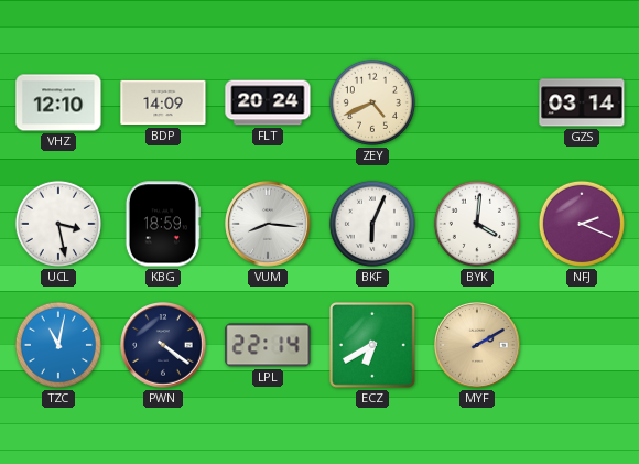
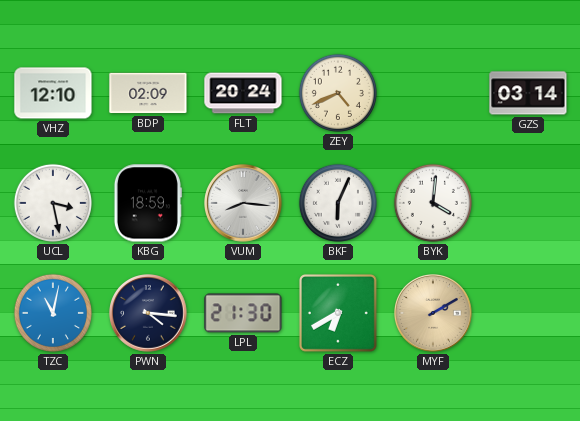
BDP: 14:09 -> 02:09
NFJ: 2:19 -> none
PWN: 4:21 -> 4:16
LPL: 22:14 -> 21:30
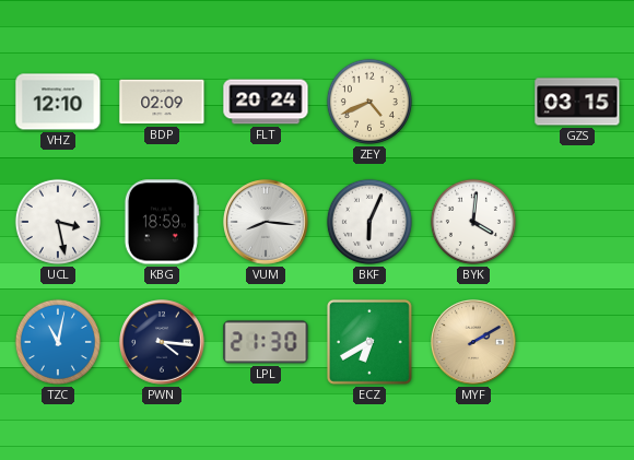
GZS: 03:14 -> 03:15
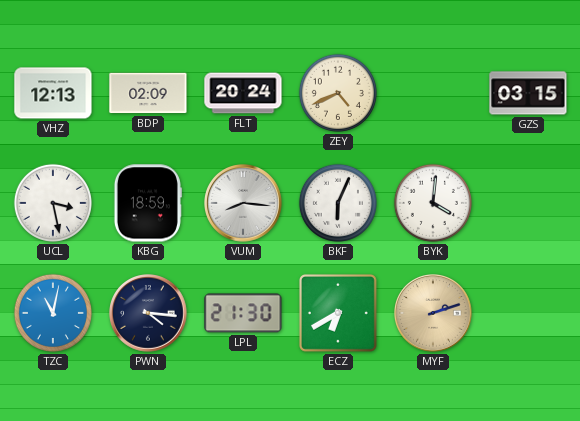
VHZ: 12:10 -> 12:13
MYF: 2:10 -> 2:12
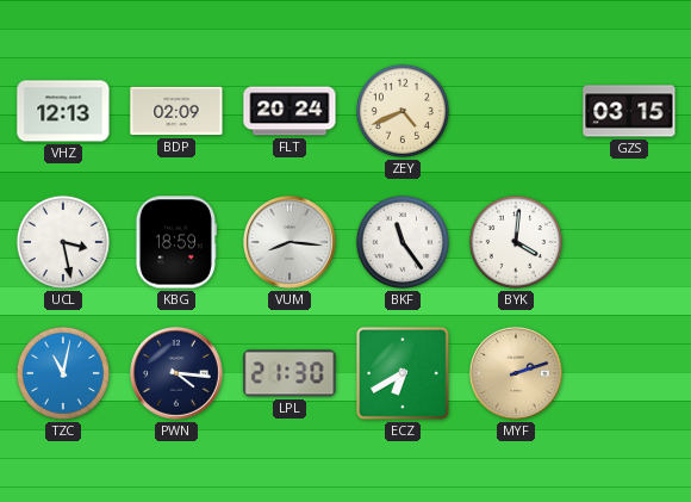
BKF: 6:04 -> 11:24
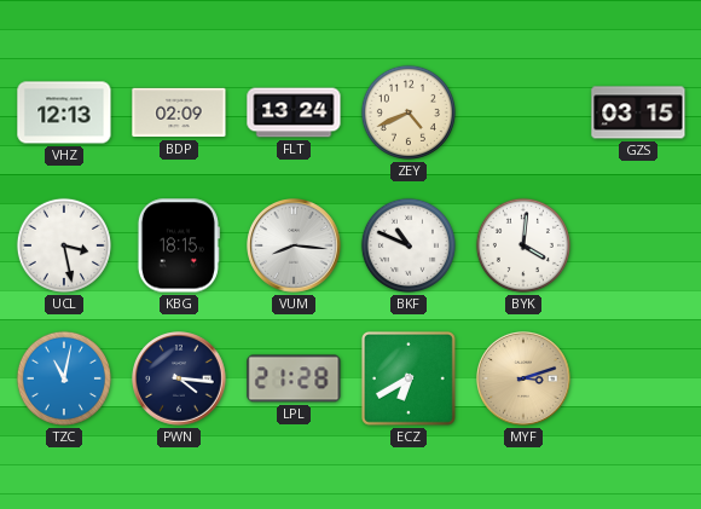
FLT: 20:24 -> 13:24
KBG: 18:59 -> 18:15
BKF: 11:24 -> 10:49
LPL: 21:30 -> 21:28
MYF: 2:12 -> 3:12
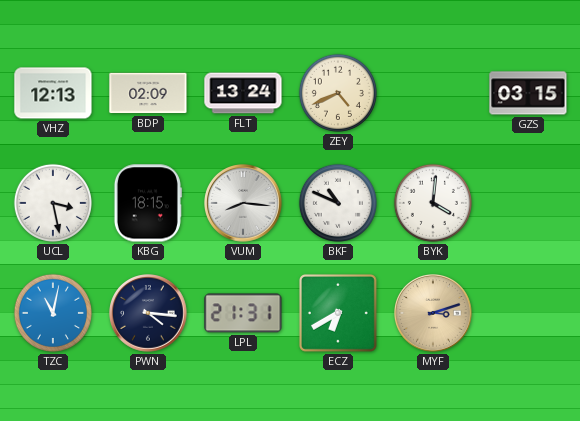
LPL: 21:28 -> 21:31
